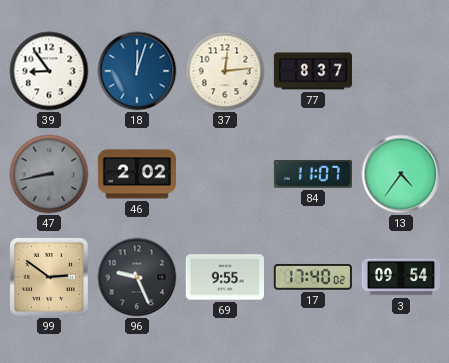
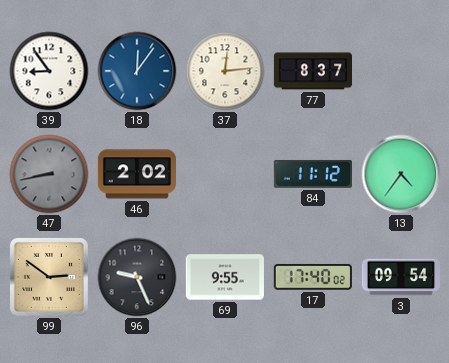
18: 12:03 -> 12:06
84: 11:07 -> 11:12
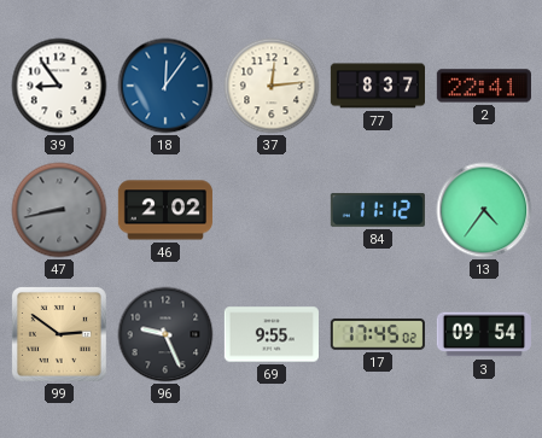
2: none -> 22:41
17: 17:40 -> 17:45
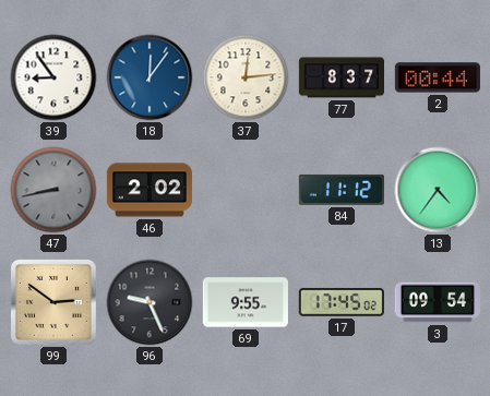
2: 22:41 -> 00:44
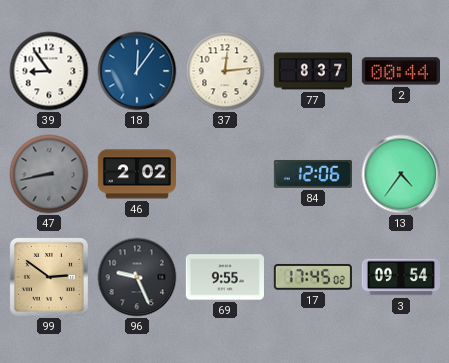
84: 11:12 -> 12:06
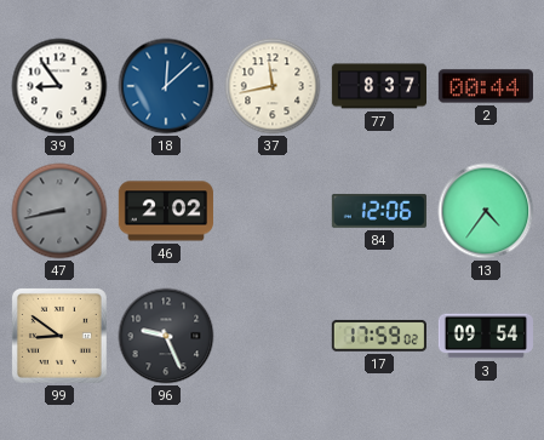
18: 12:06 -> 12:08
37: 12:14 -> 11:43
99: 2:51 -> 8:51
69: 9:55 -> none
17: 17:45 -> 17:59
